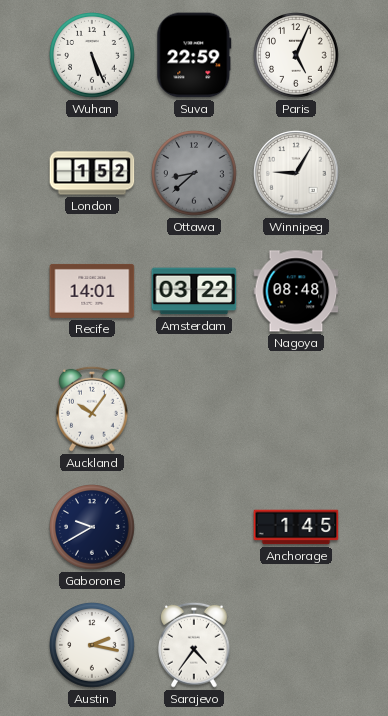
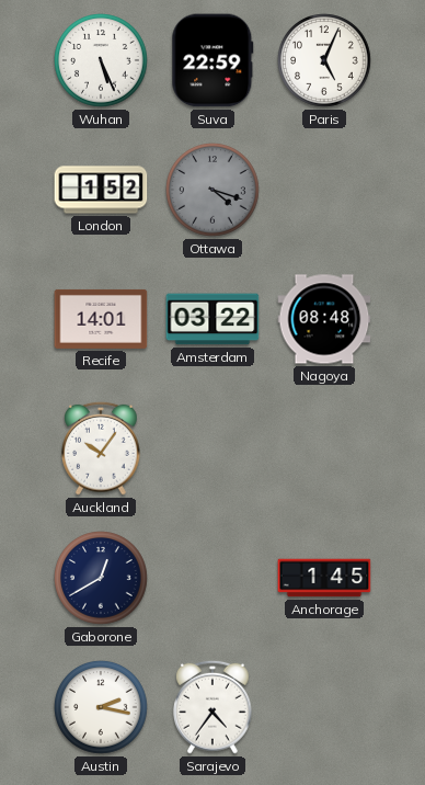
Ottawa: 8:38 -> 4:18
Winnipeg: 9:05 -> none
Gaborone: 9:40 -> 12:40
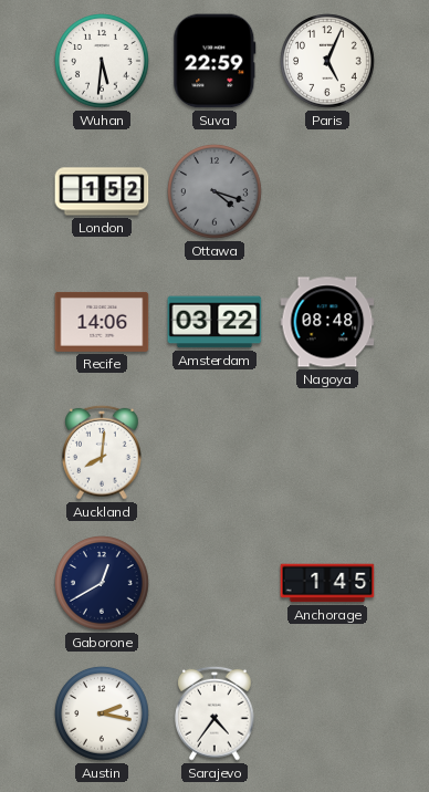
Wuhan: 5:26 -> 5:31
Recife: 14:01 -> 14:06
Auckland: 10:06 -> 8:01
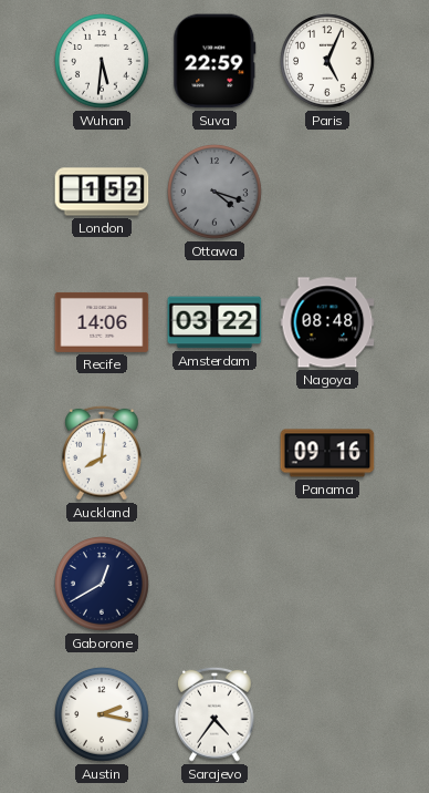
Panama: none -> 09:16
Anchorage: 1:45 -> none
